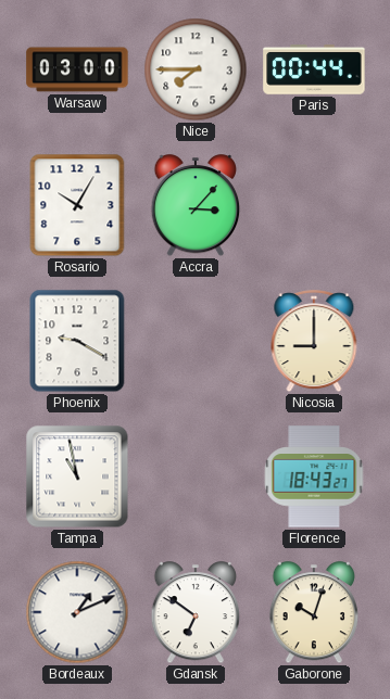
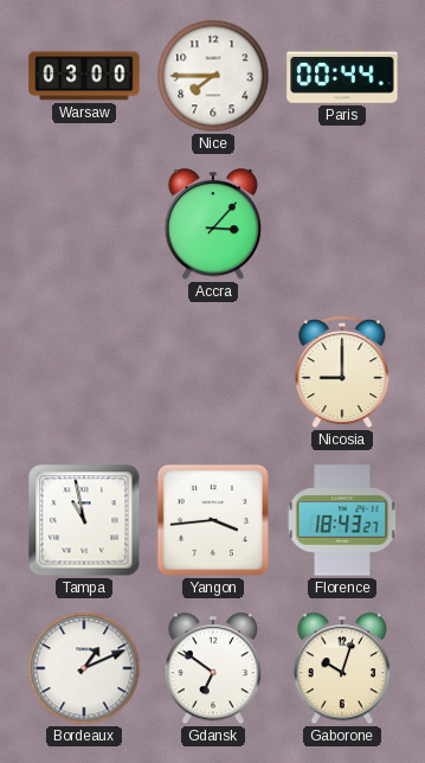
Rosario: 10:05 -> none
Phoenix: 9:20 -> none
Yangon: none -> 3:44
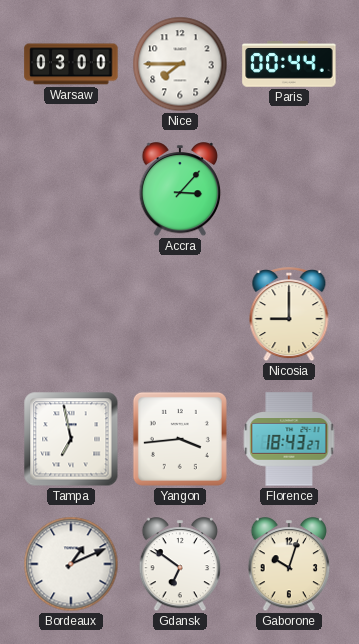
Tampa: 10:58 -> 6:58
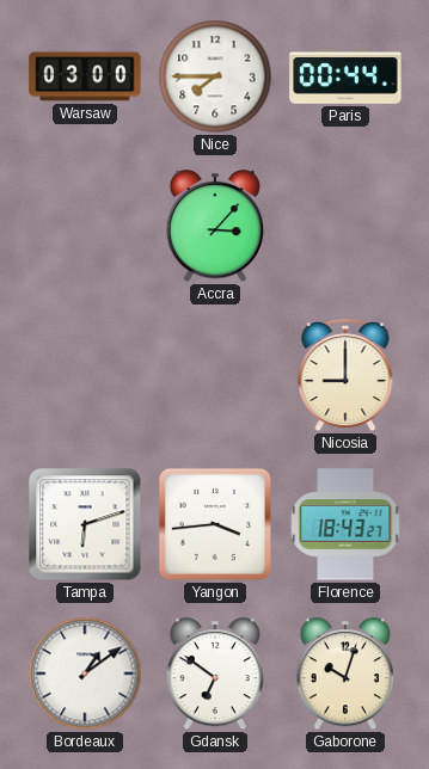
Tampa: 6:58 -> 6:12
Bordeaux: 1:11 -> 1:09
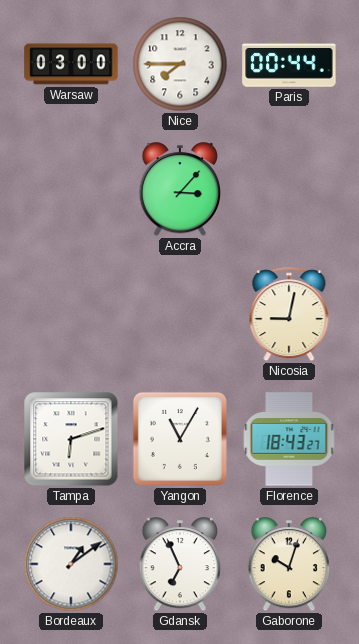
Nicosia: 9:00 -> 9:02
Yangon: 3:44 -> 11:05
Gdansk: 6:51 -> 6:56
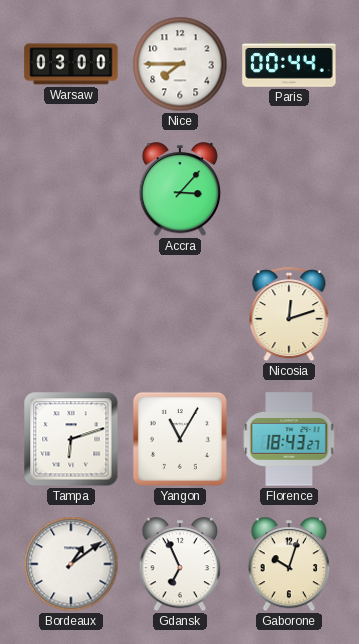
Nicosia: 9:02 -> 12:12
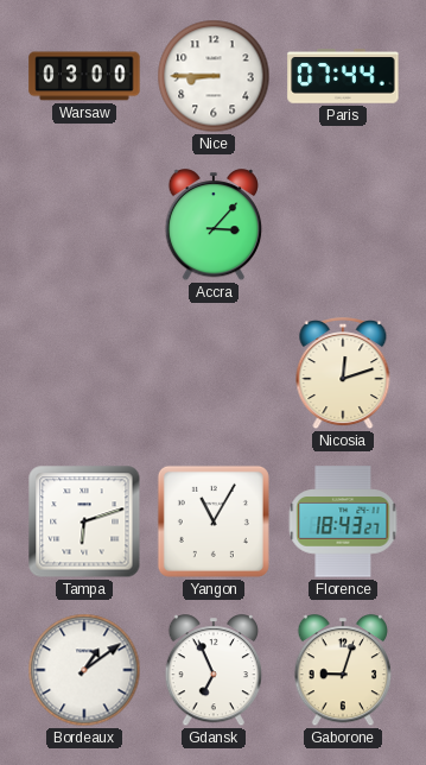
Nice: 7:45 -> 8:45
Paris: 00:44 -> 07:44
Gaborone: 10:03 -> 9:03
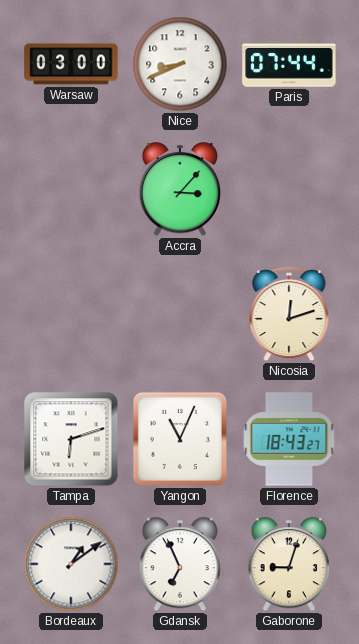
Nice: 8:45 -> 8:41
Yangon: 11:05 -> 11:04
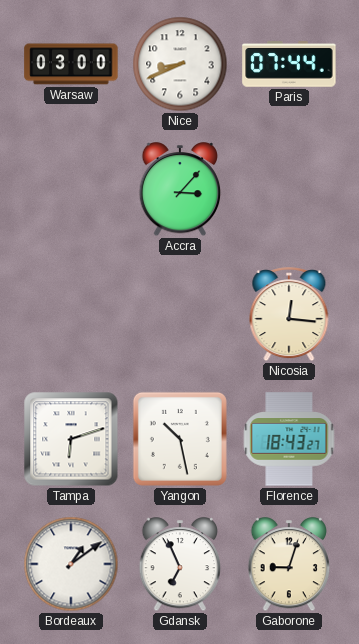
Nicosia: 12:12 -> 12:16
Yangon: 11:04 -> 10:28
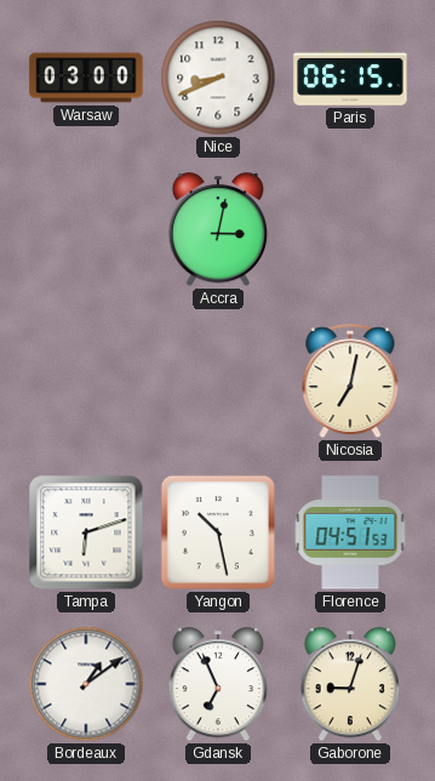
Paris: 07:44 -> 06:15
Accra: 3:07 -> 3:02
Nicosia: 12:16 -> 7:02
Florence: 18:43 -> 04:51
